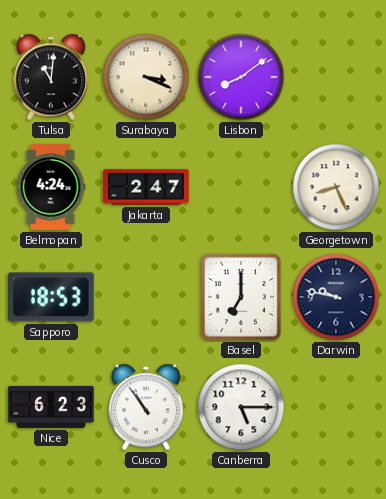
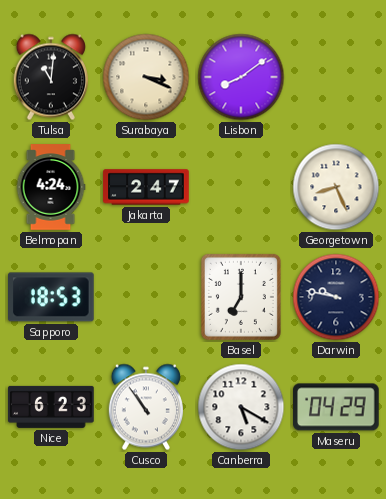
Canberra: 5:15 -> 5:20
Maseru: none -> 04:29
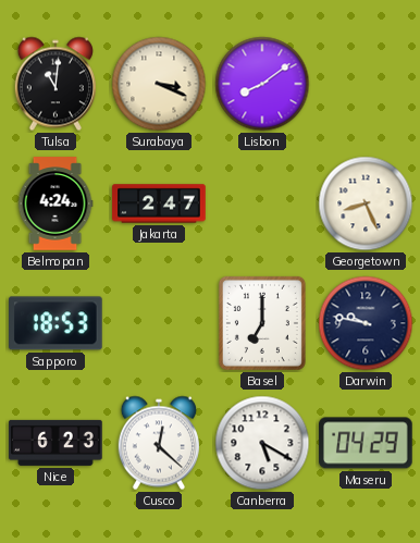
Cusco: 10:54 -> 12:22
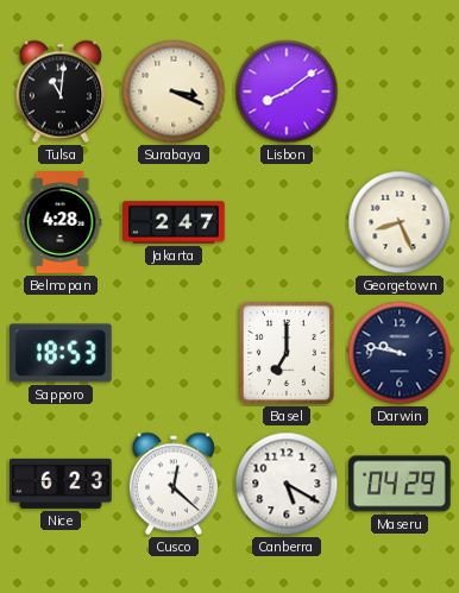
Belmopan: 4:24 -> 4:28
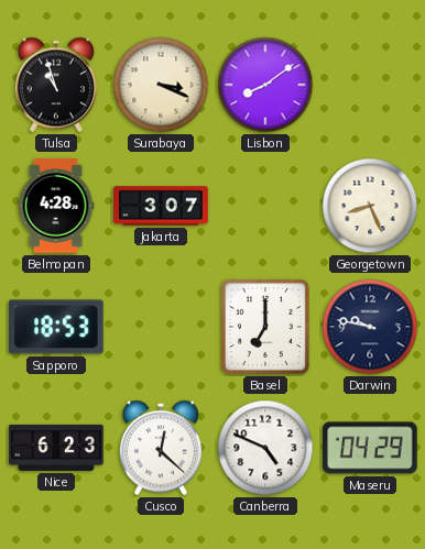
Tulsa: 11:01 -> 10:57
Jakarta: 2:47 -> 3:07
Canberra: 5:20 -> 4:49
